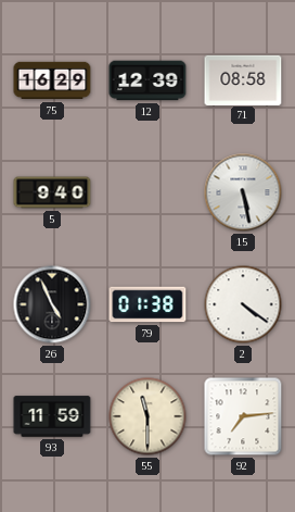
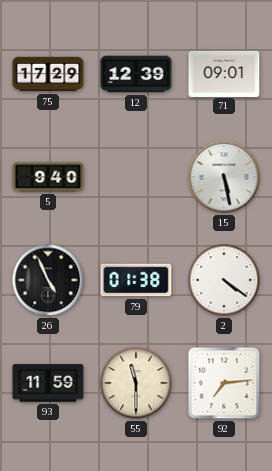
75: 16:29 -> 17:29
71: 08:58 -> 09:01
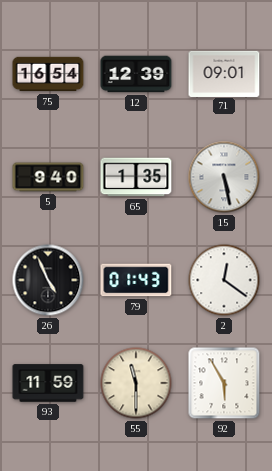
75: 17:29 -> 16:54
65: none -> 1:35
79: 01:38 -> 01:43
2: 4:21 -> 12:21
92: 7:14 -> 5:55
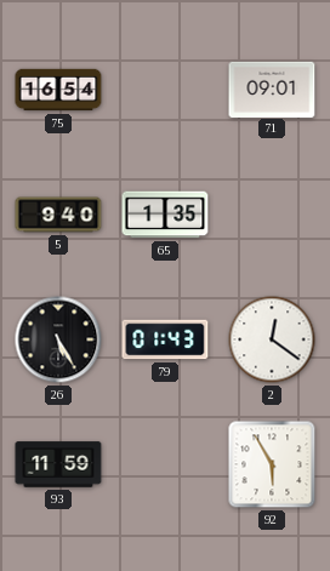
12: 12:39 -> none
15: 5:28 -> none
26: 4:56 -> 5:25
55: 11:30 -> none
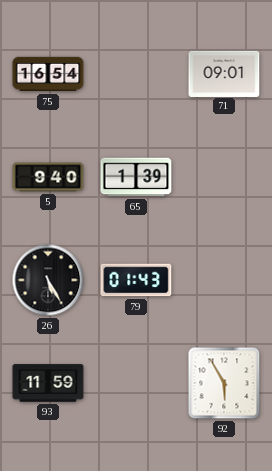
65: 1:35 -> 1:39
2: 12:21 -> none
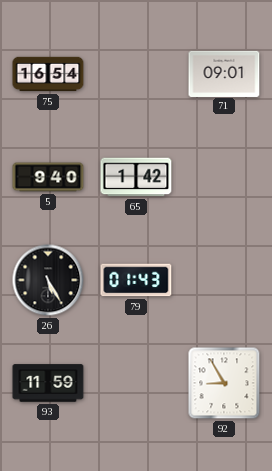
65: 1:39 -> 1:42
92: 5:55 -> 8:55
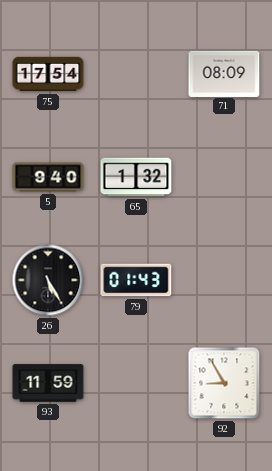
75: 16:54 -> 17:54
71: 09:01 -> 08:09
65: 1:42 -> 1:32
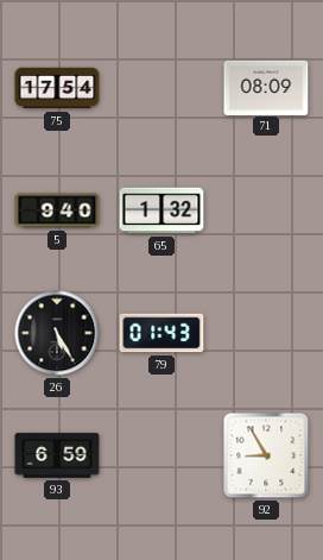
93: 11:59 -> 6:59
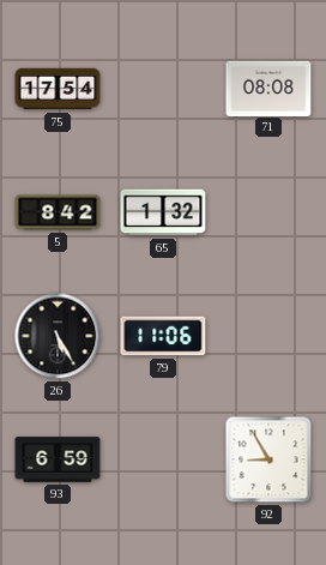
71: 08:09 -> 08:08
5: 9:40 -> 8:42
79: 01:43 -> 11:06
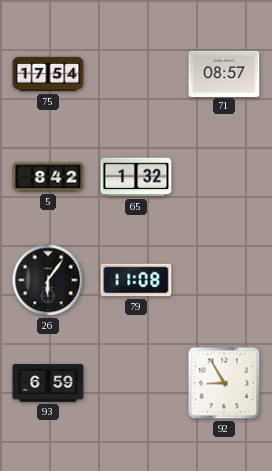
71: 08:08 -> 08:57
26: 5:25 -> 6:06
79: 11:06 -> 11:08
